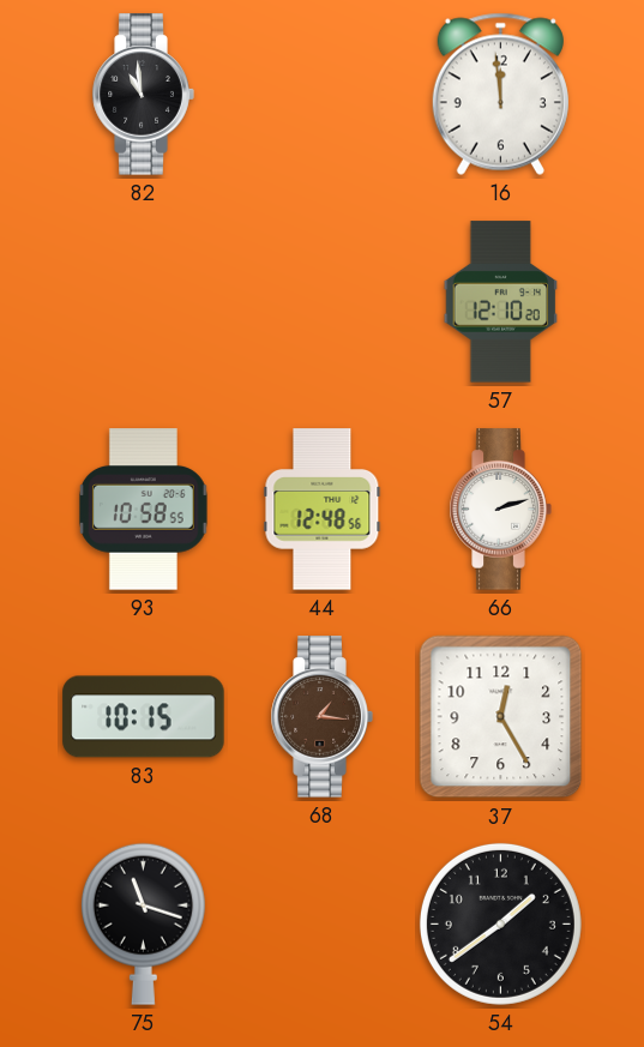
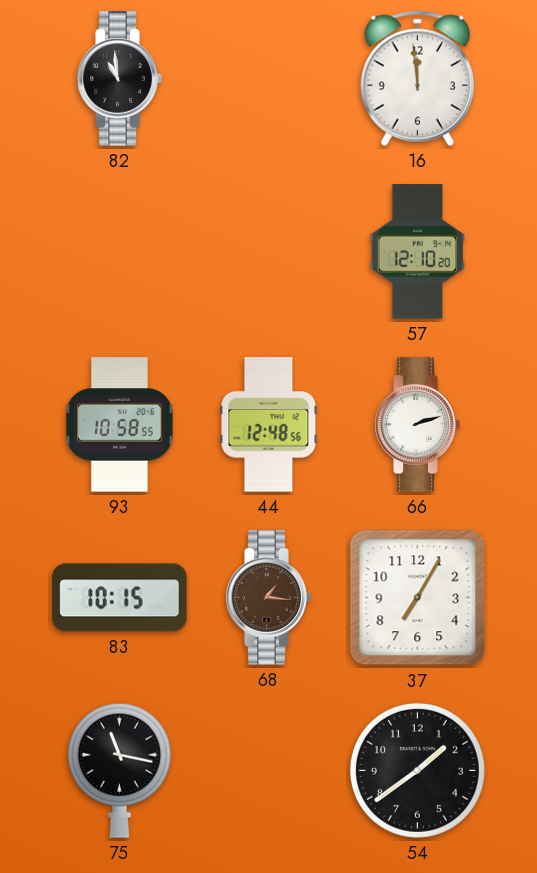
37: 12:25 -> 7:05
75: 11:18 -> 11:17
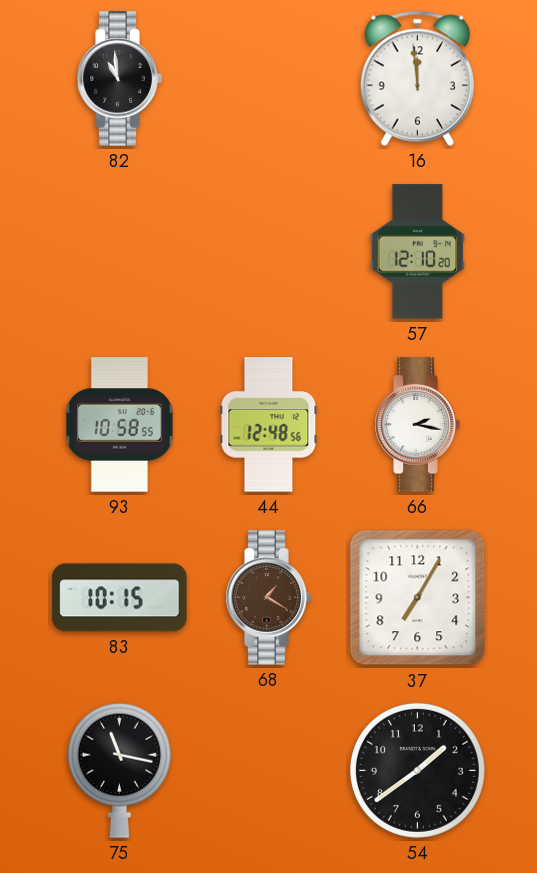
66: 2:12 -> 2:17
68: 1:16 -> 1:20
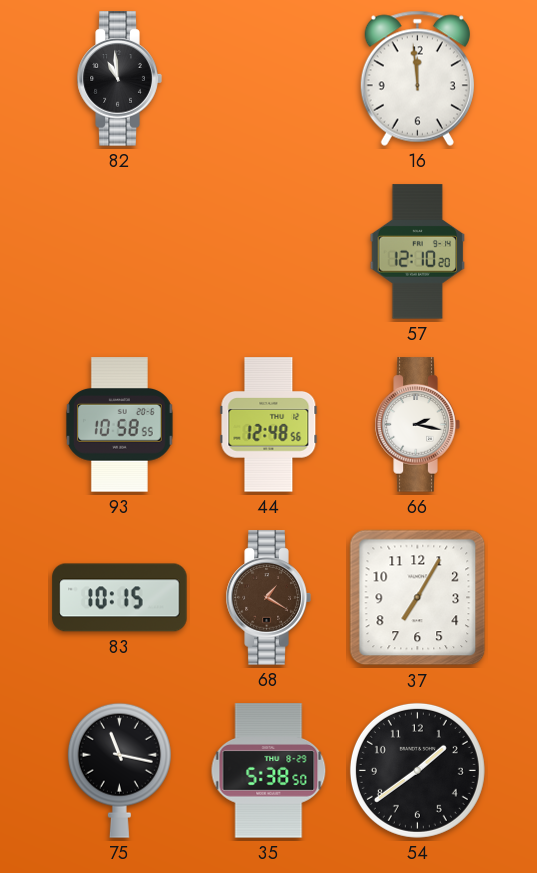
35: none -> 5:38
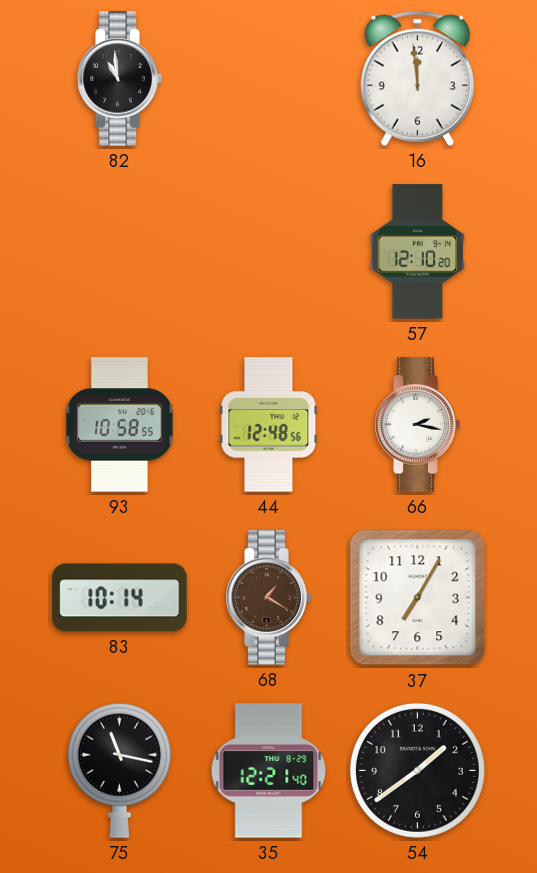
83: 10:15 -> 10:14
35: 5:38 -> 12:21
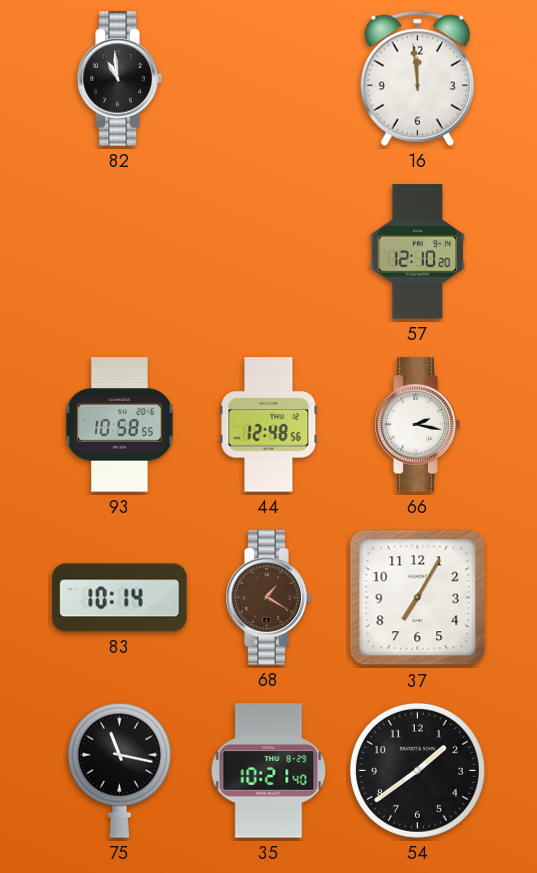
35: 12:21 -> 10:21
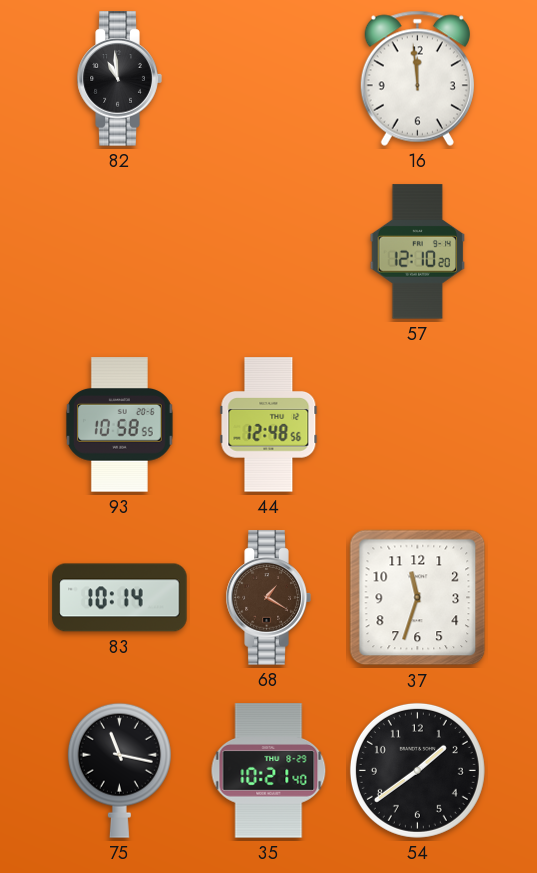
66: 2:17 -> none
37: 7:05 -> 11:33
